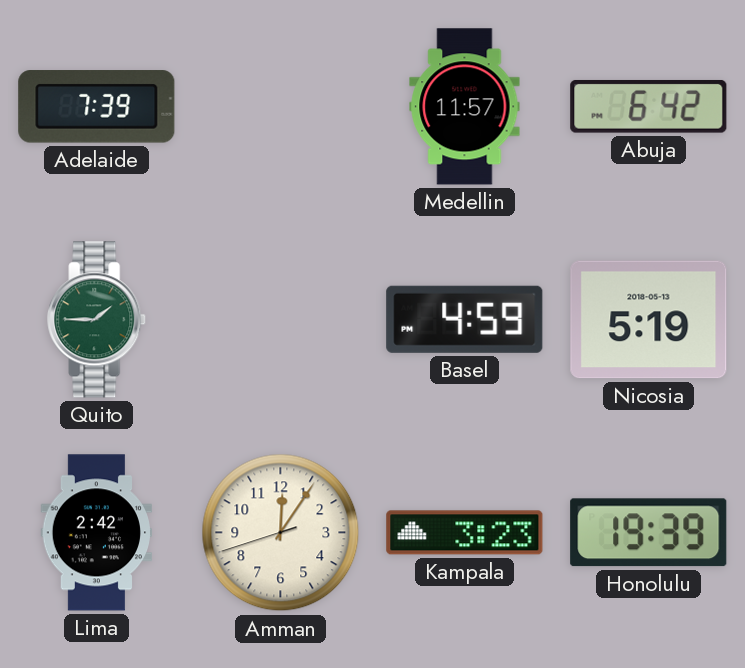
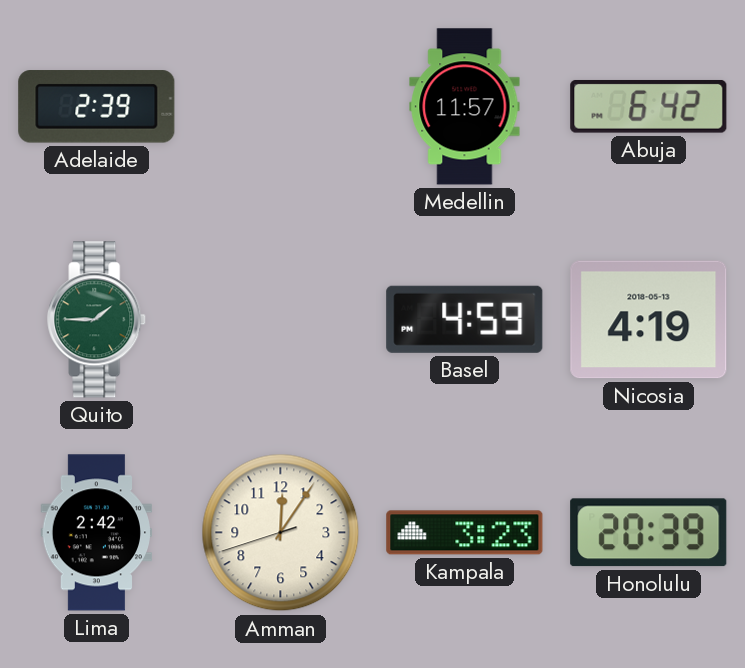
Adelaide: 7:39 -> 2:39
Nicosia: 5:19 -> 4:19
Honolulu: 19:39 -> 20:39
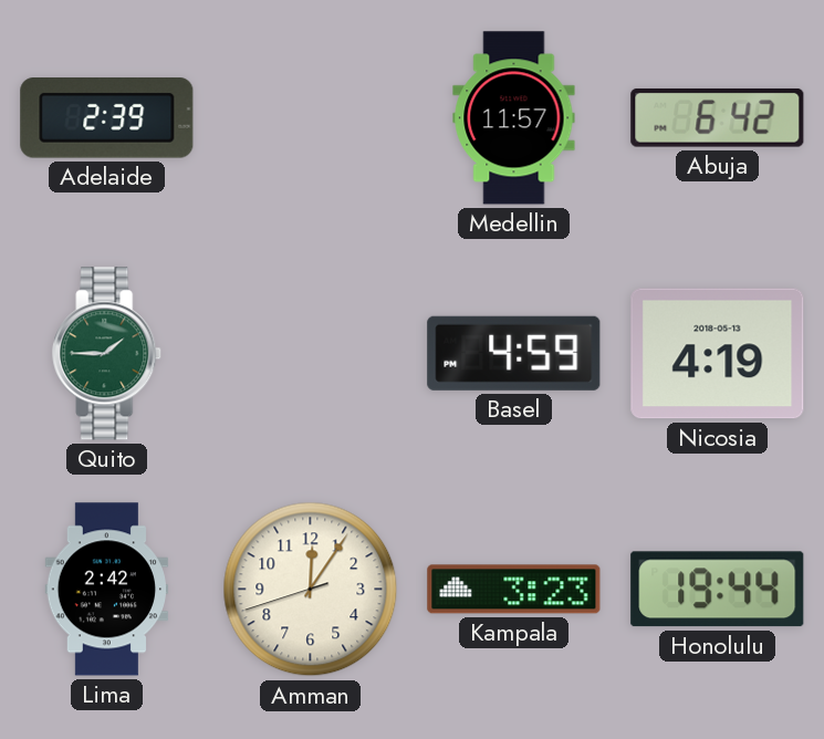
Honolulu: 20:39 -> 19:44
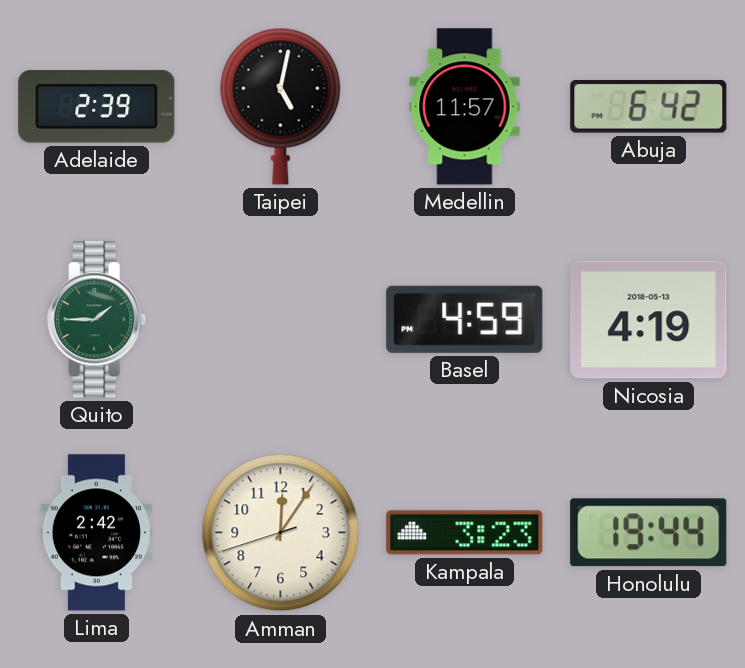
Taipei: none -> 5:02
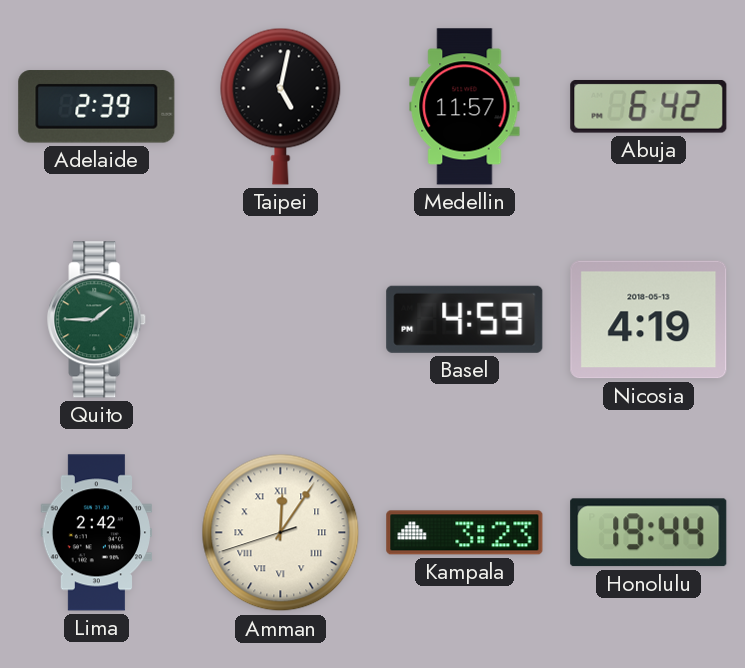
Amman numerals: Arabic -> Roman
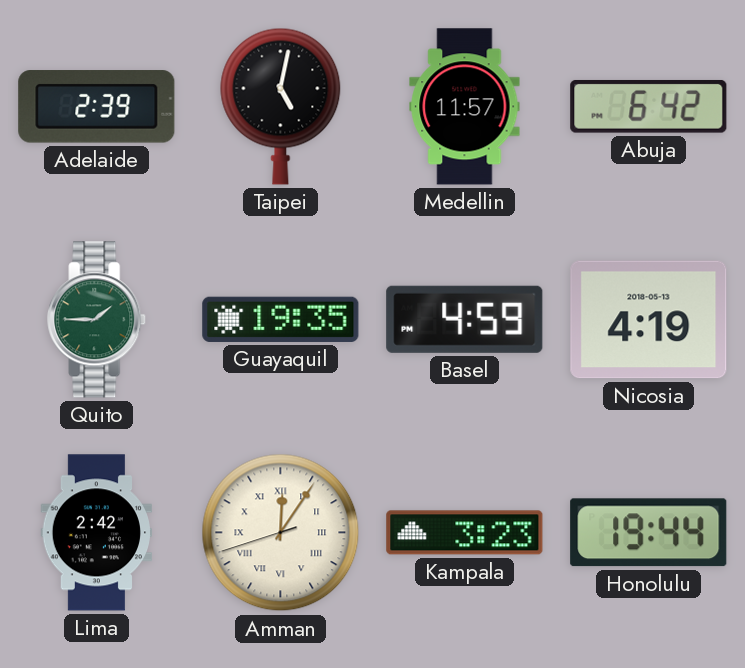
Guayaquil: none -> 19:35
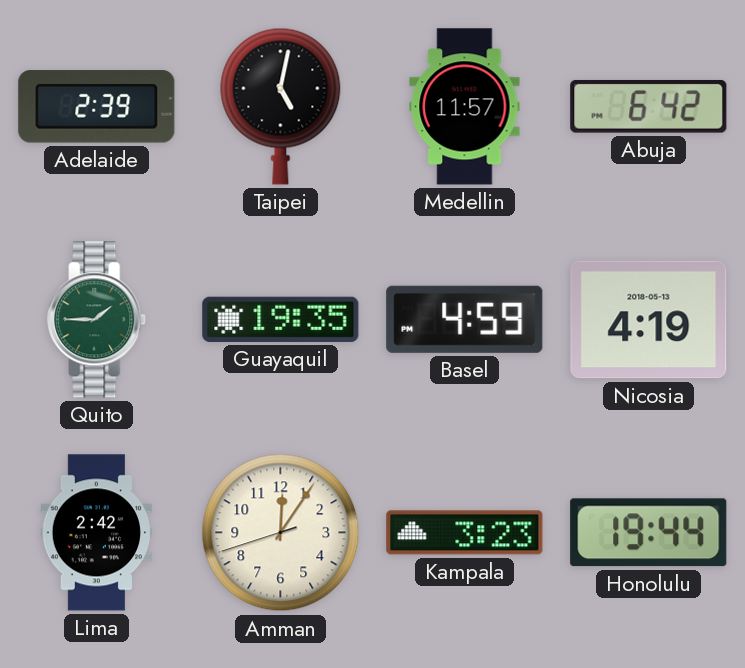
Amman numerals: Roman -> Arabic
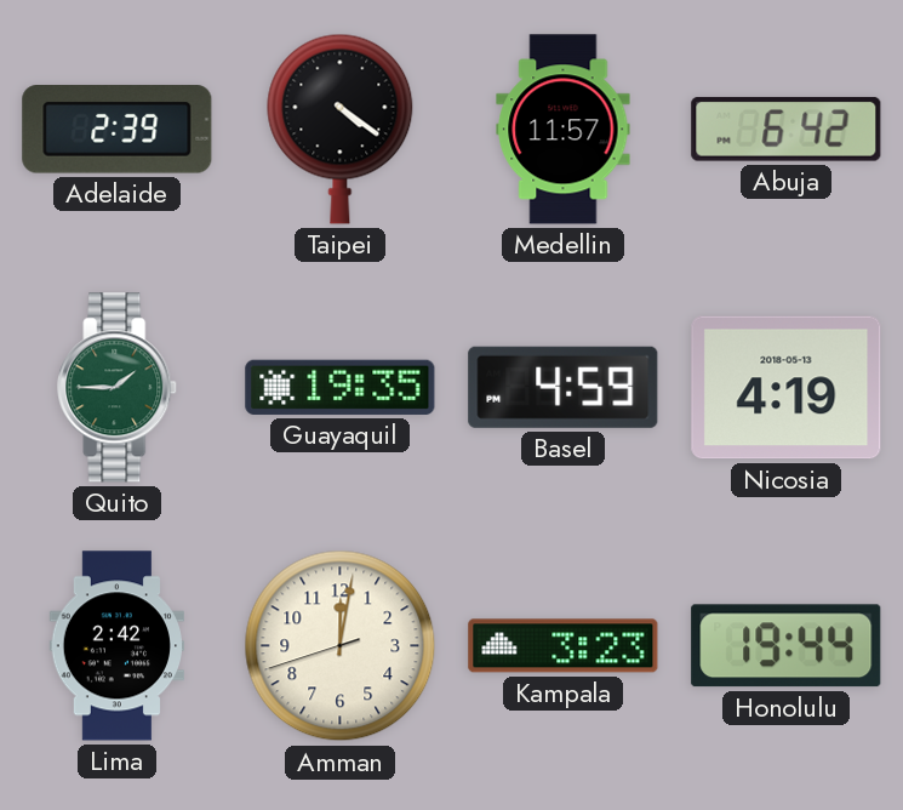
Taipei: 5:02 -> 4:21
Amman: 12:05 -> 12:01
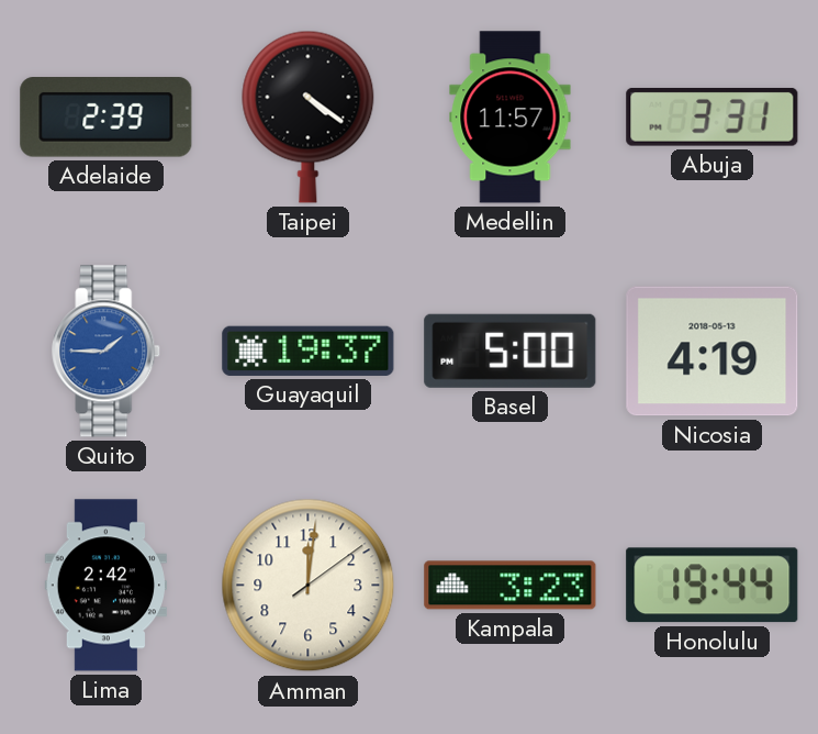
Abuja: 6:42 -> 3:31
Quito dial: green -> blue
Guayaquil: 19:35 -> 19:37
Basel: 4:59 -> 5:00
Amman: 12:01:42 -> 12:01:09
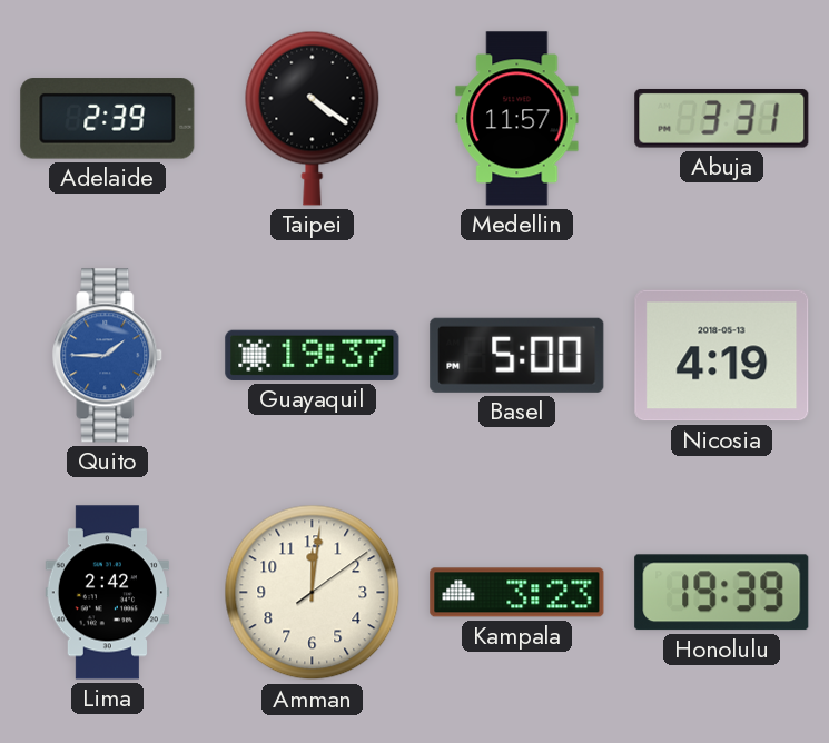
Honolulu: 19:44 -> 19:39
